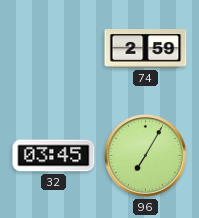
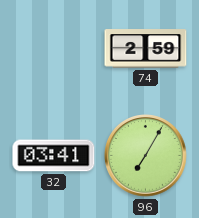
32: 03:45 -> 03:41
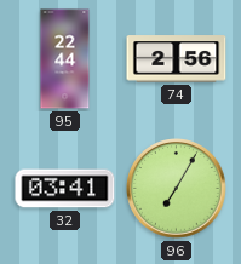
95: none -> 22:44
74: 2:59 -> 2:56
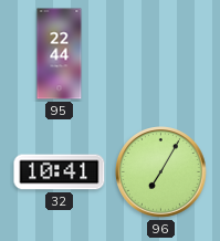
74: 2:56 -> none
32: 03:41 -> 10:41
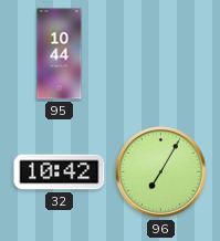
95: 22:44 -> 10:44
32: 10:41 -> 10:42
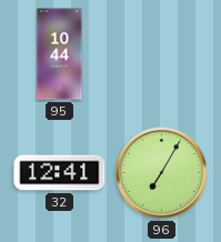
32: 10:42 -> 12:41
